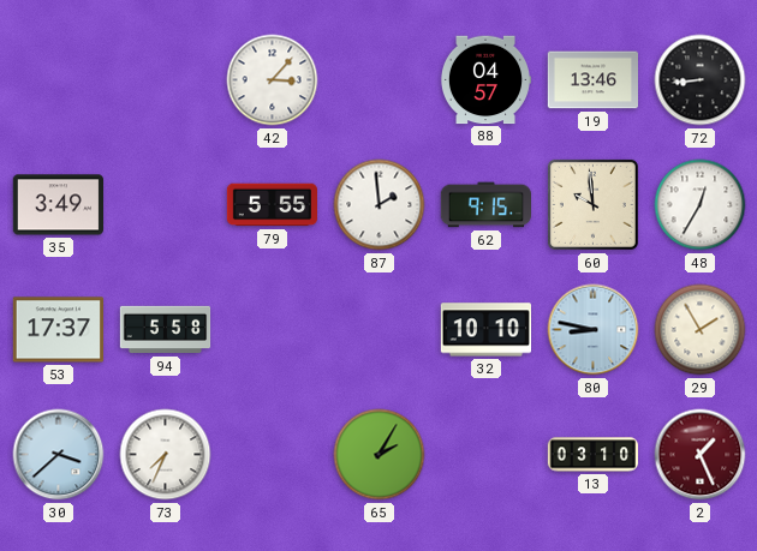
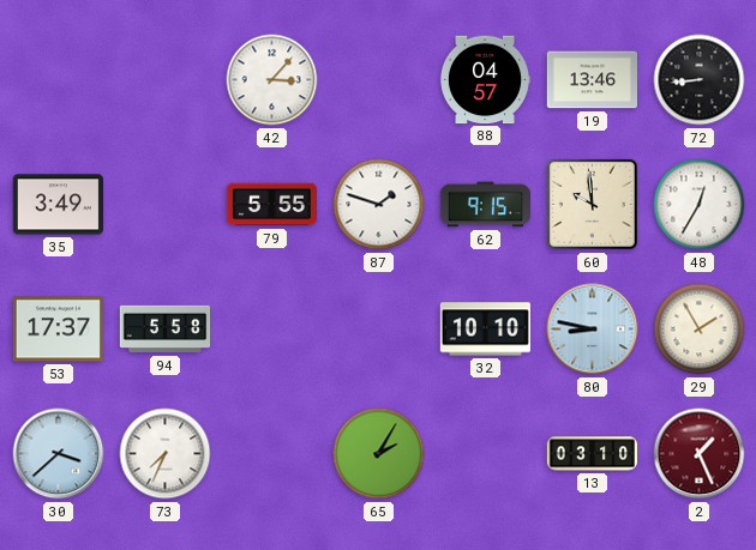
87: 1:59 -> 1:48
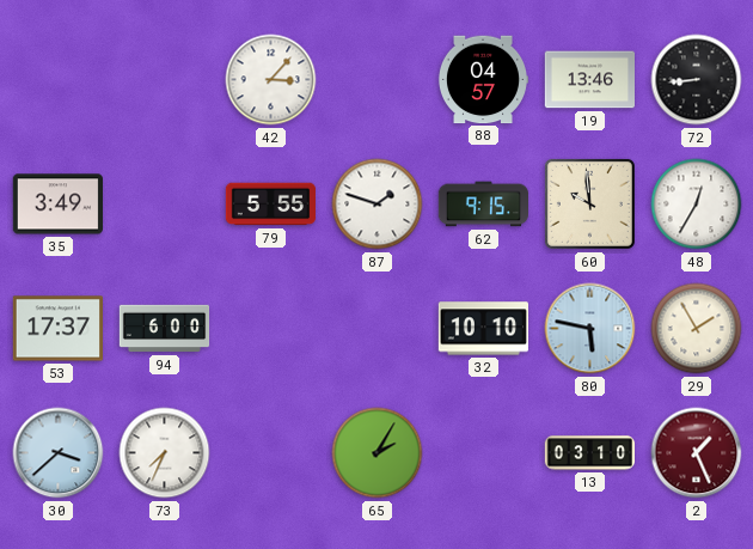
94: 5:58 -> 6:00
80: 8:47 -> 5:47
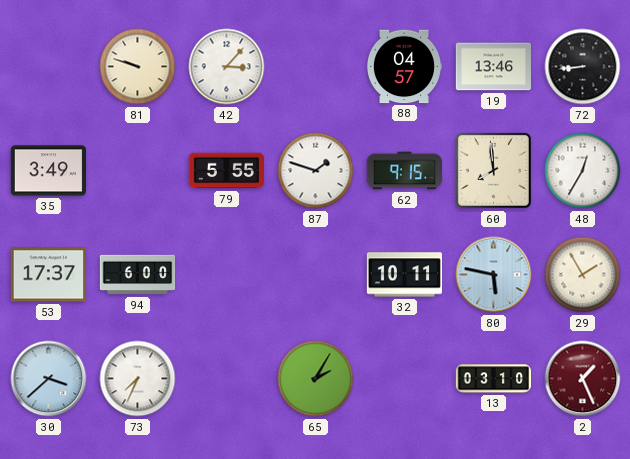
81: none -> 9:48
60: 9:59 -> 7:59
32: 10:10 -> 10:11
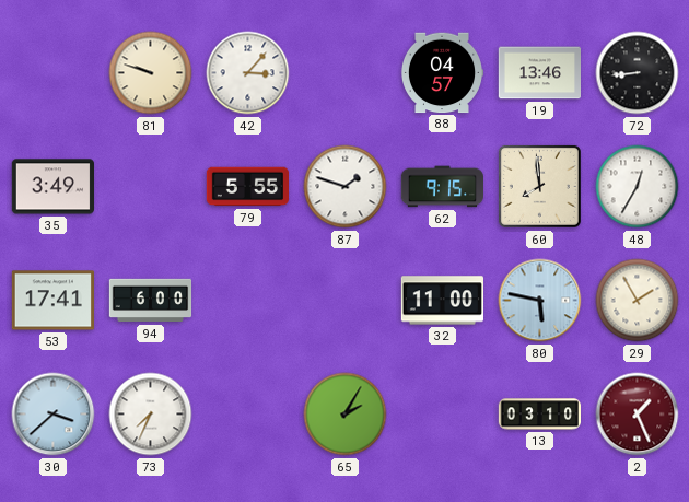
53: 17:37 -> 17:41
32: 10:11 -> 11:00
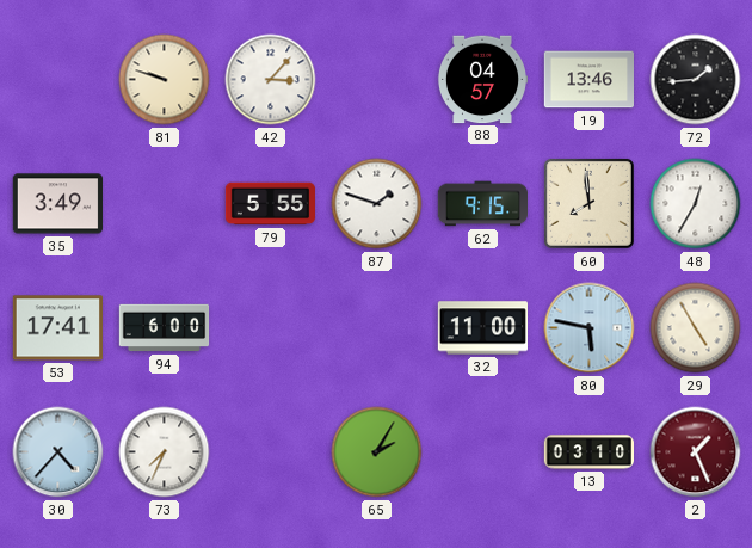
72: 8:44 -> 1:44
29: 1:55 -> 4:55
30: 3:38 -> 4:37
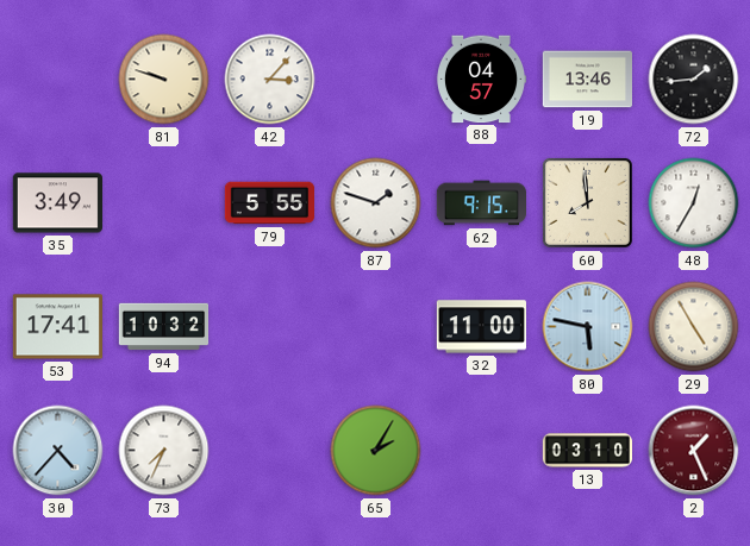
94: 6:00 -> 10:32
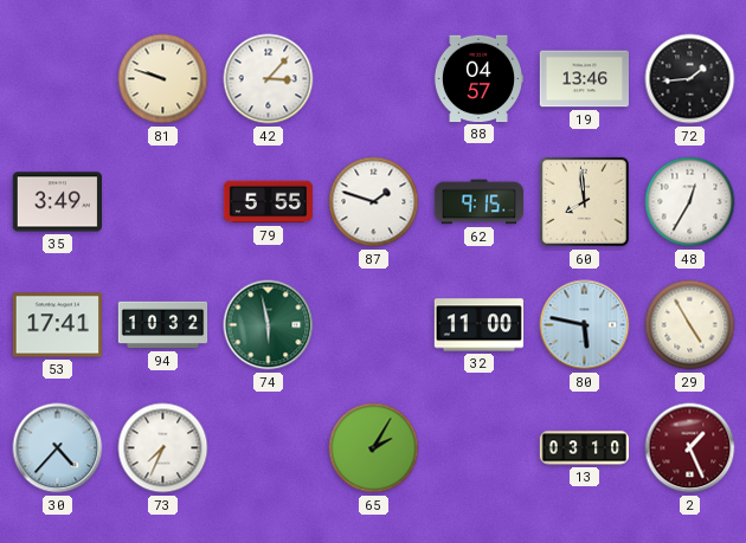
74: none -> 5:58
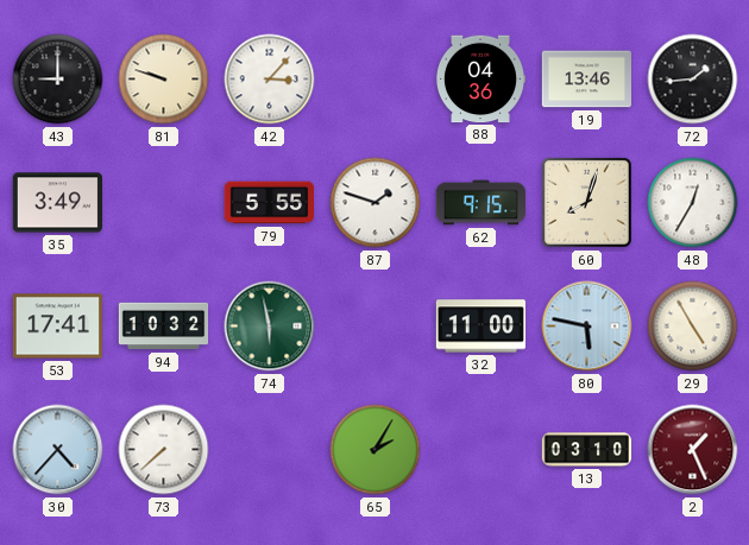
43: none -> 9:00
88: 04:57 -> 04:36
60: 7:59 -> 8:03
73: 7:34 -> 7:38
